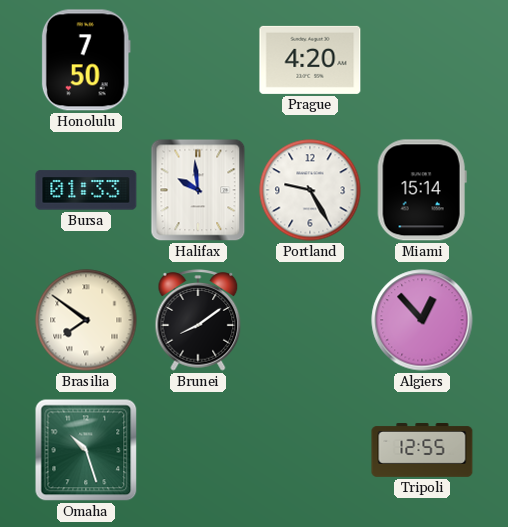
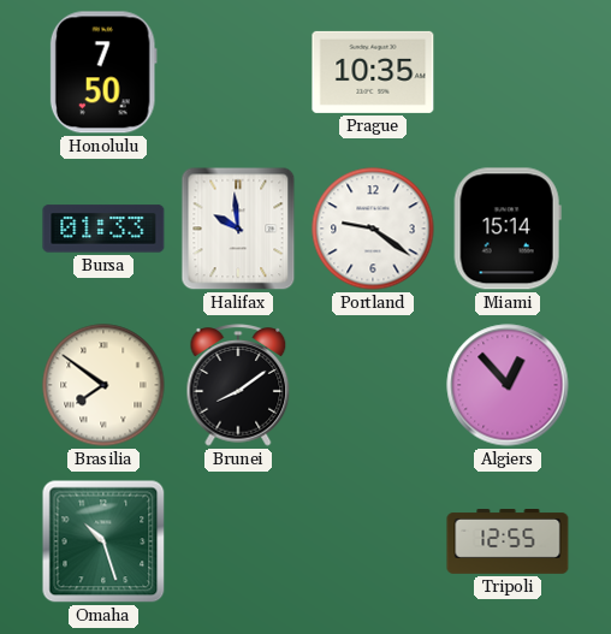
Prague: 4:20 -> 10:35
Portland: 9:25 -> 9:21
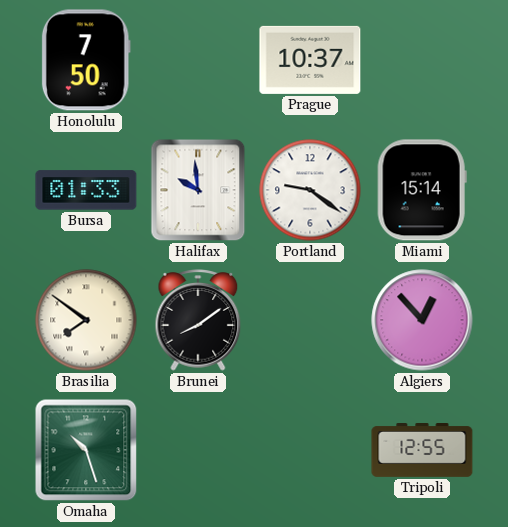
Prague: 10:35 -> 10:37
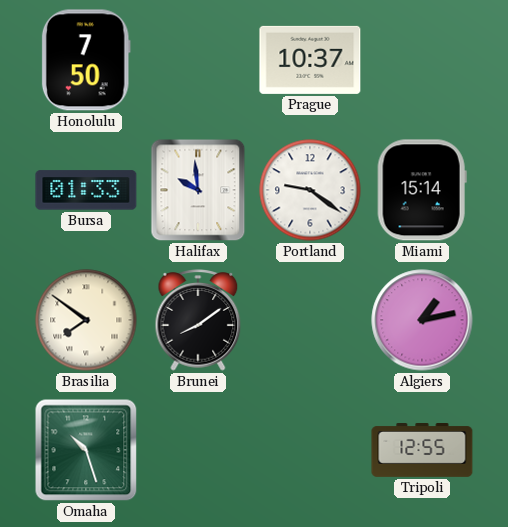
Algiers: 12:53 -> 1:13
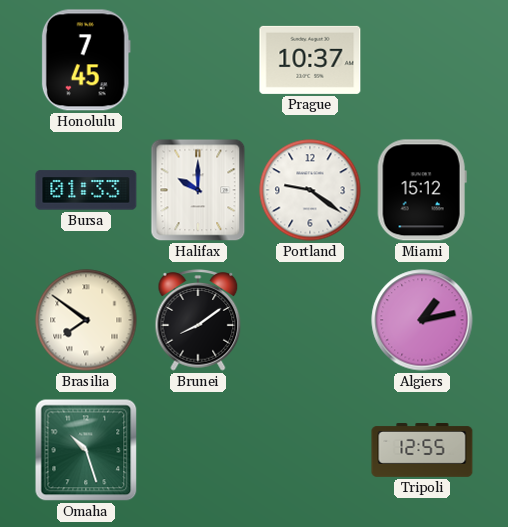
Honolulu: 7:50 -> 7:45
Halifax: 9:59 -> 10:00
Miami: 15:14 -> 15:12
